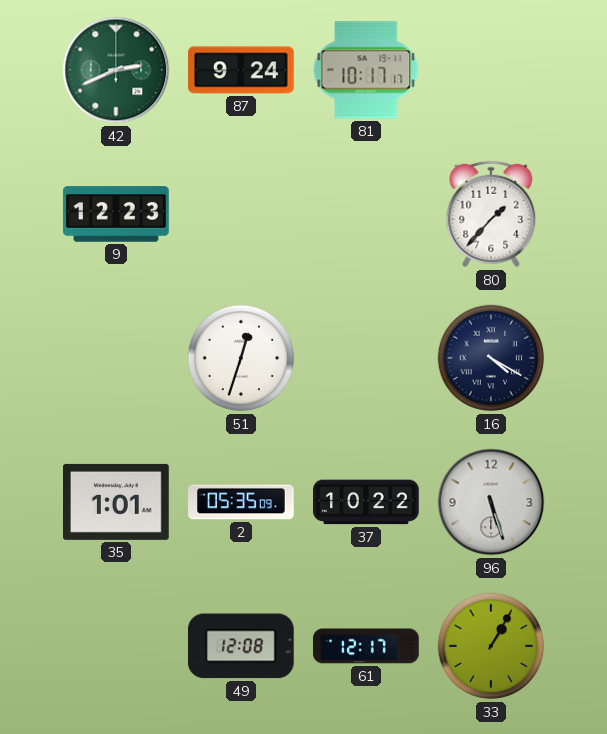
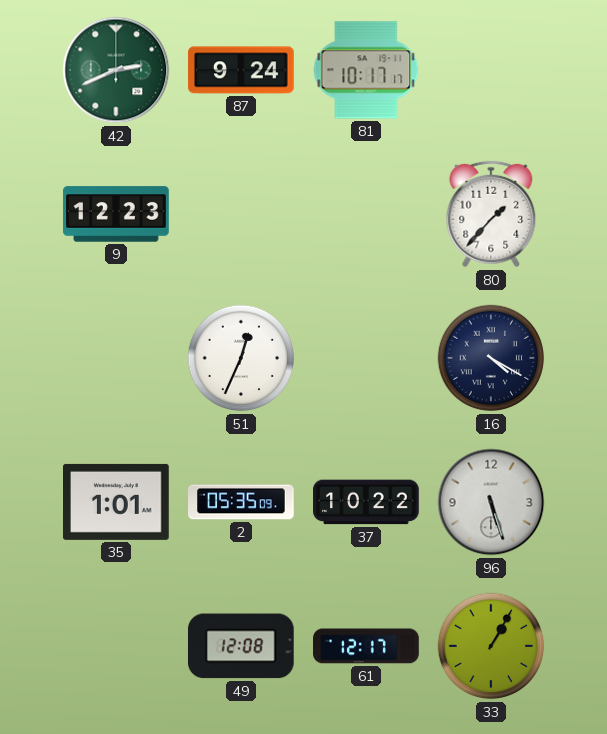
51: 12:33 -> 12:34
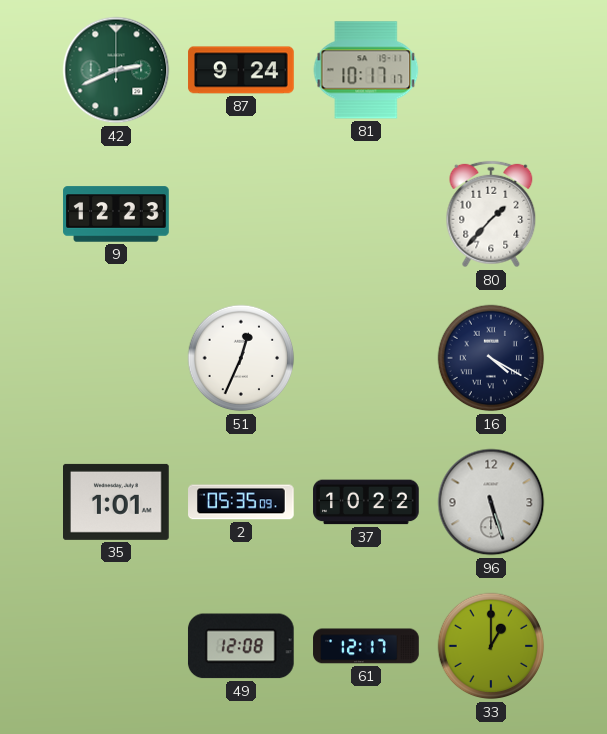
33: 1:05 -> 1:00
